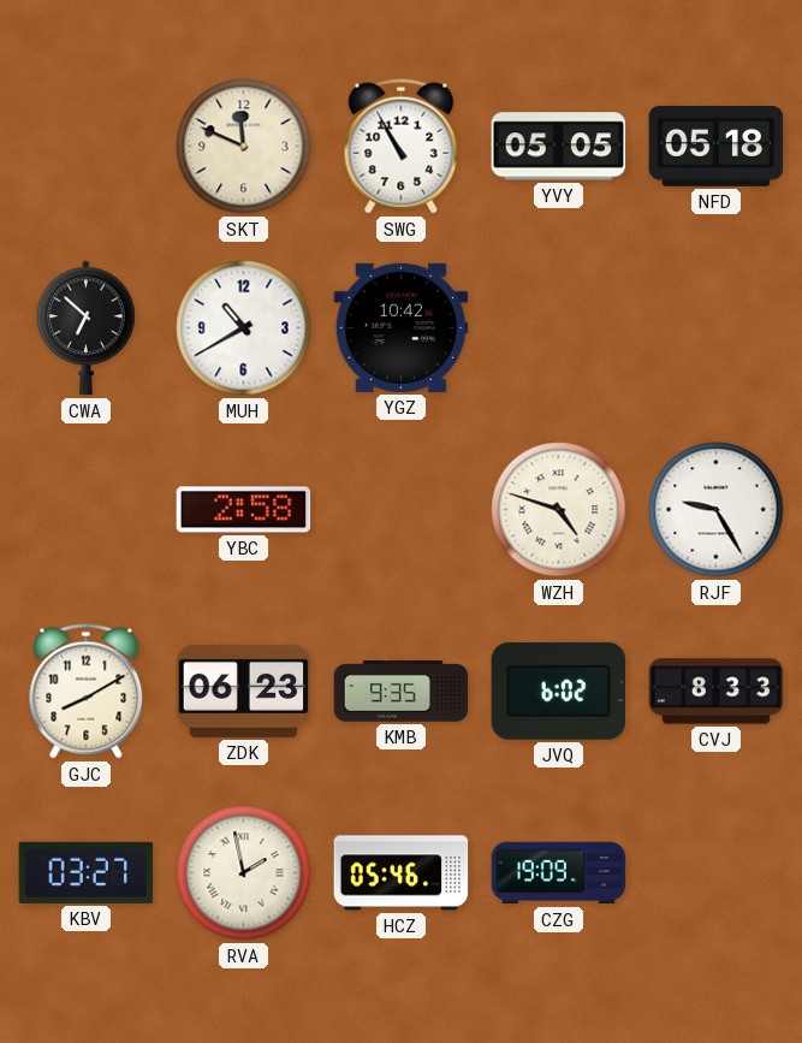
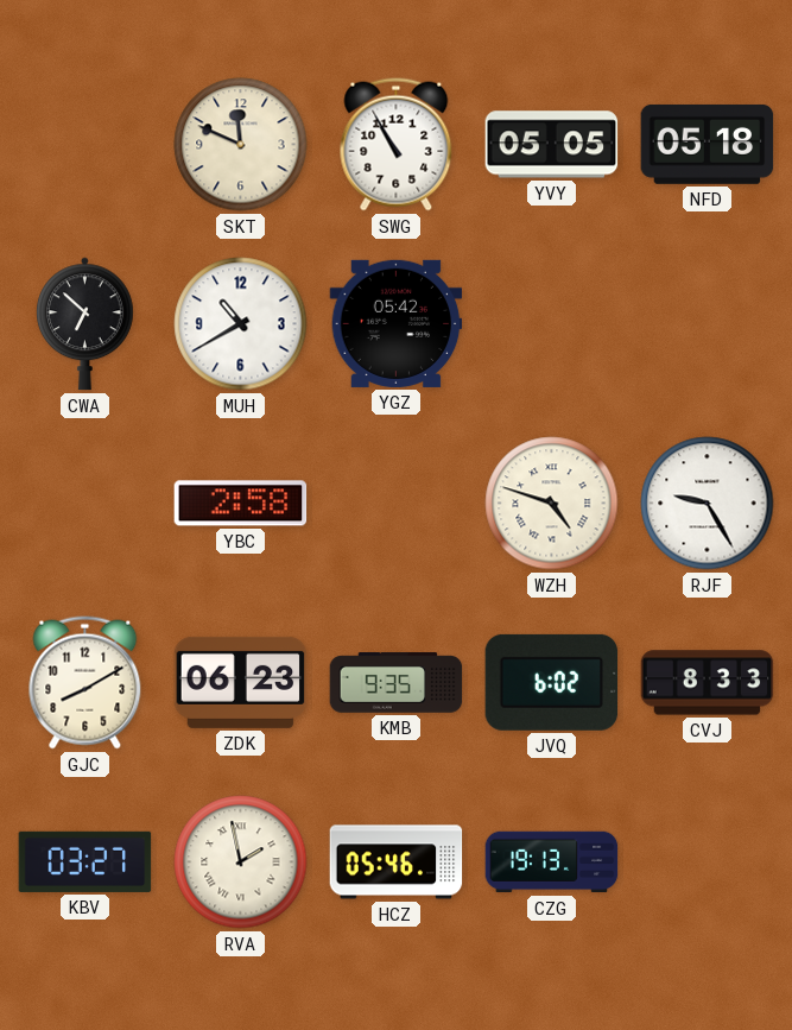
YGZ: 10:42 -> 05:42
CZG: 19:09 -> 19:13
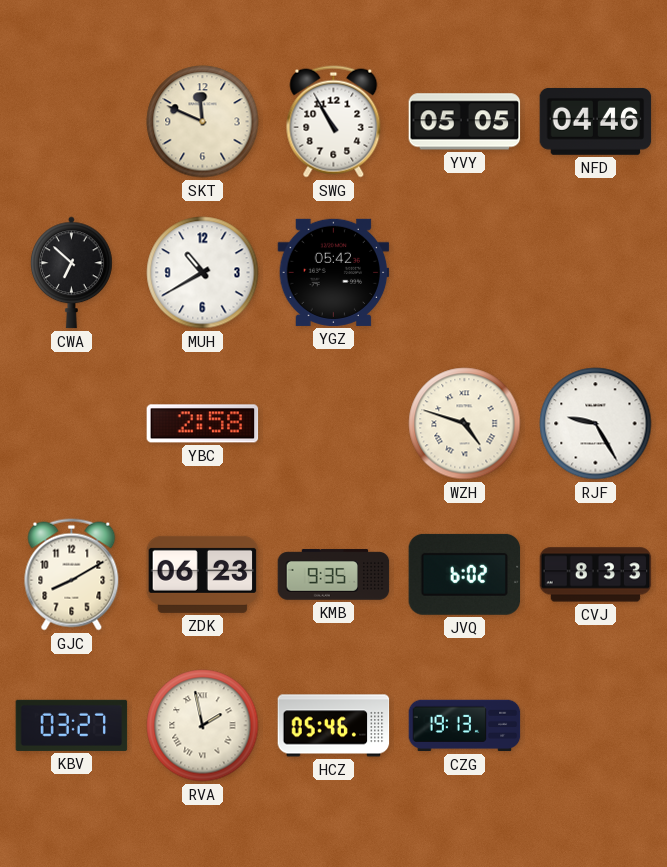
NFD: 05:18 -> 04:46
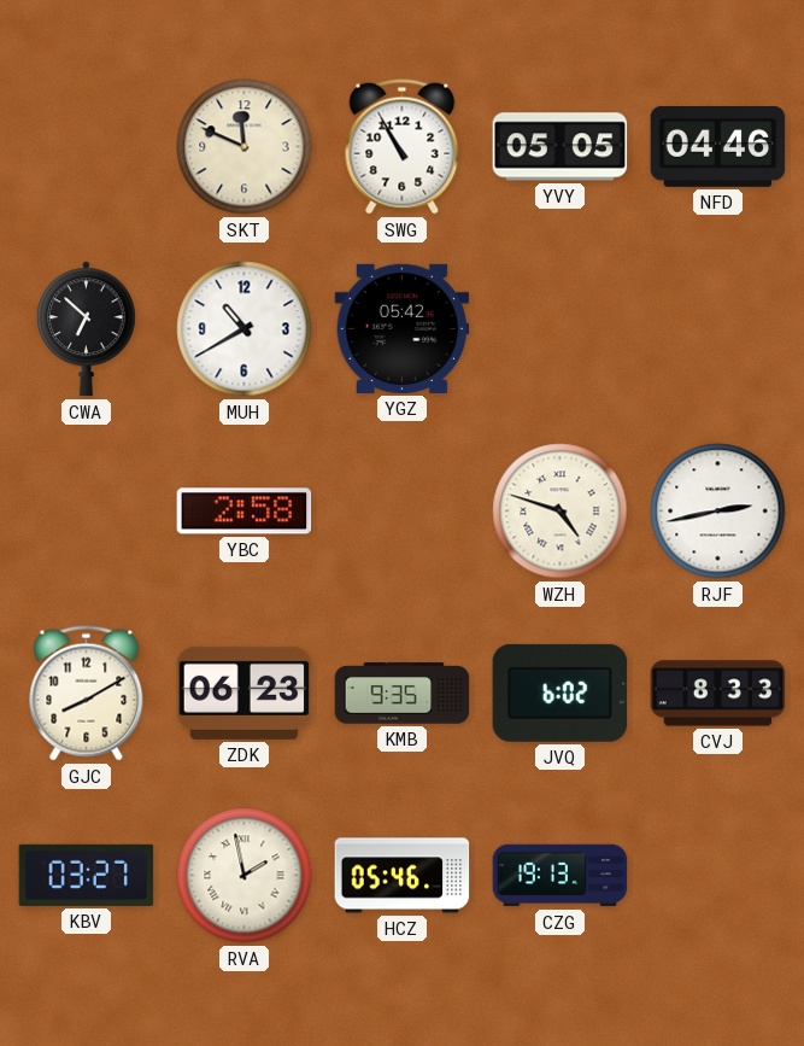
RJF: 9:25 -> 2:43
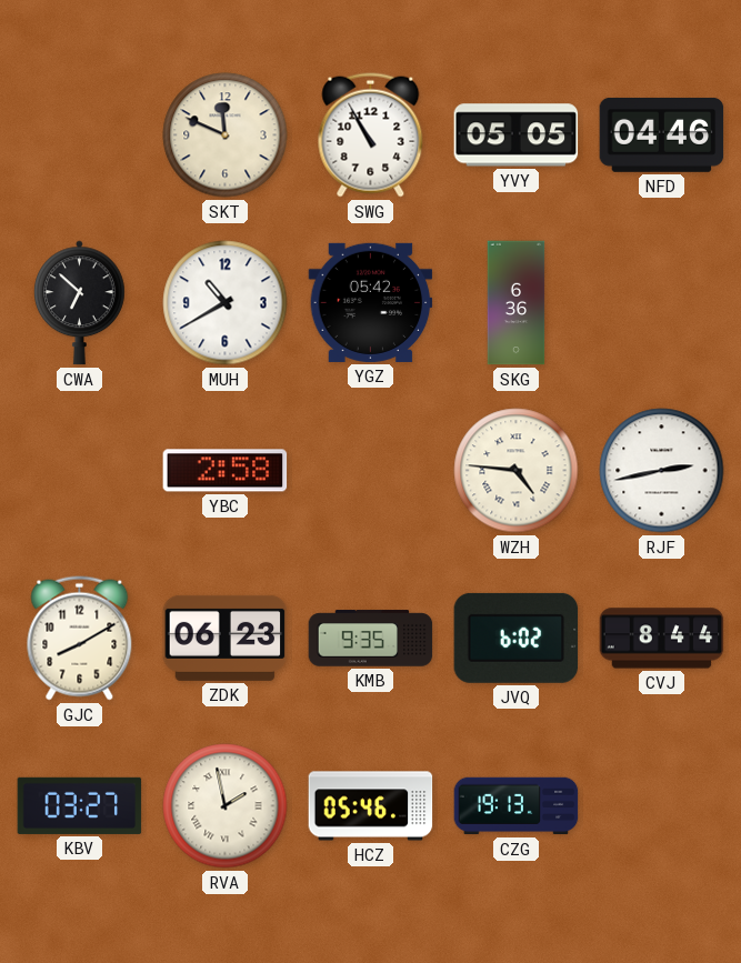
SKG: none -> 6:36
WZH: 4:48 -> 4:46
CVJ: 8:33 -> 8:44
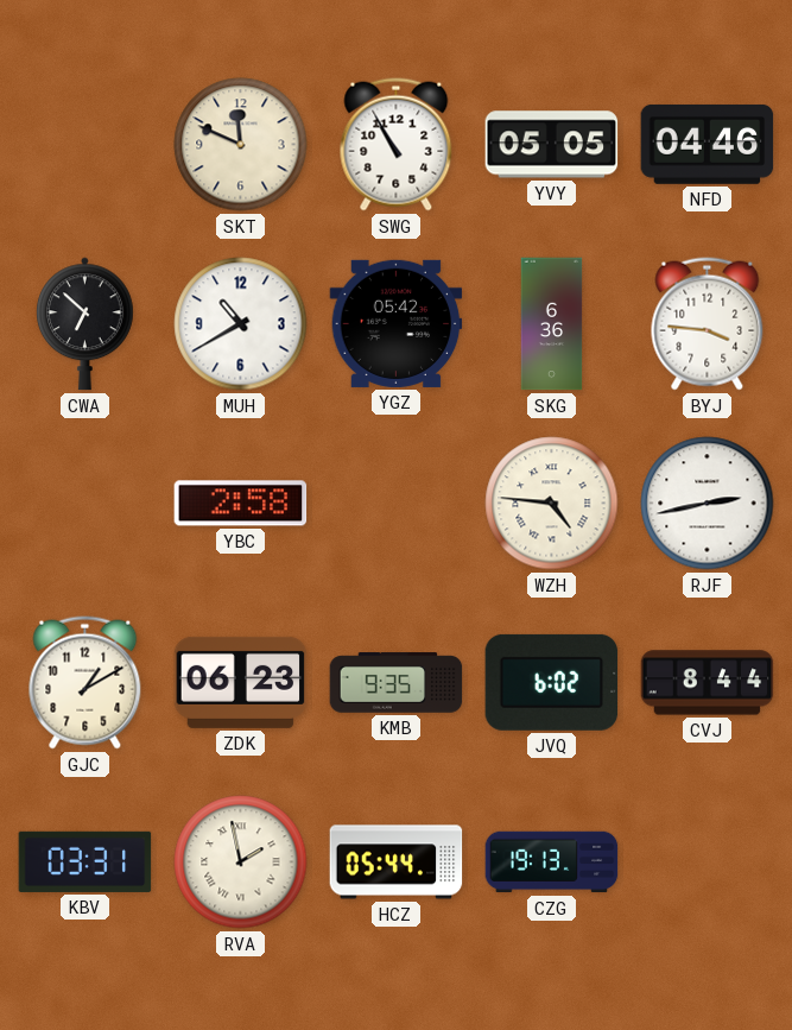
BYJ: none -> 3:46
GJC: 8:10 -> 1:10
KBV: 03:27 -> 03:31
HCZ: 05:46 -> 05:44
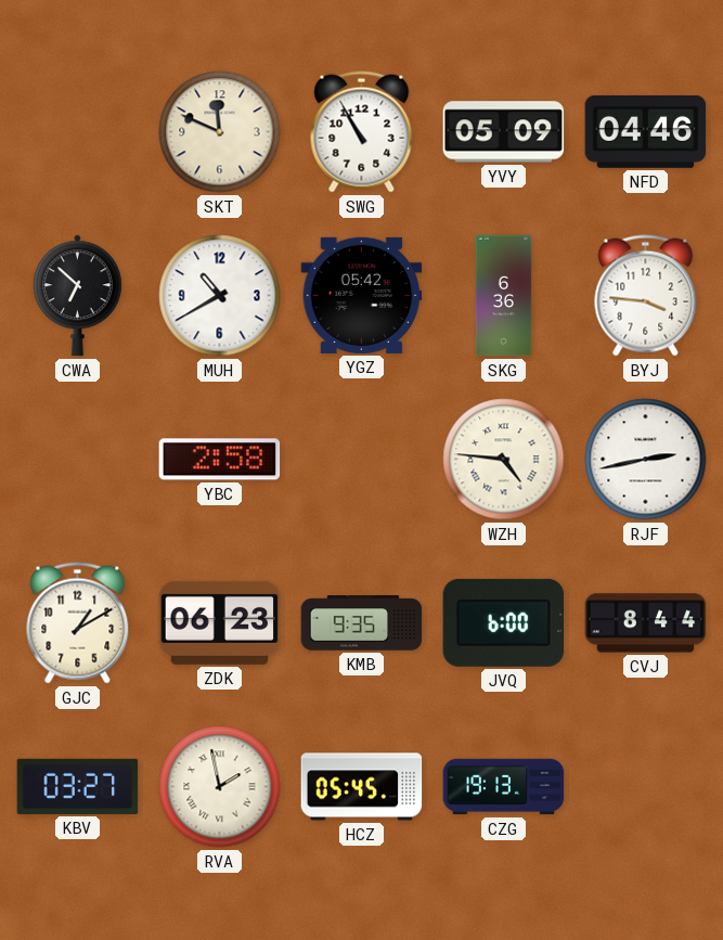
YVY: 05:05 -> 05:09
JVQ: 6:02 -> 6:00
KBV: 03:31 -> 03:27
HCZ: 05:44 -> 05:45
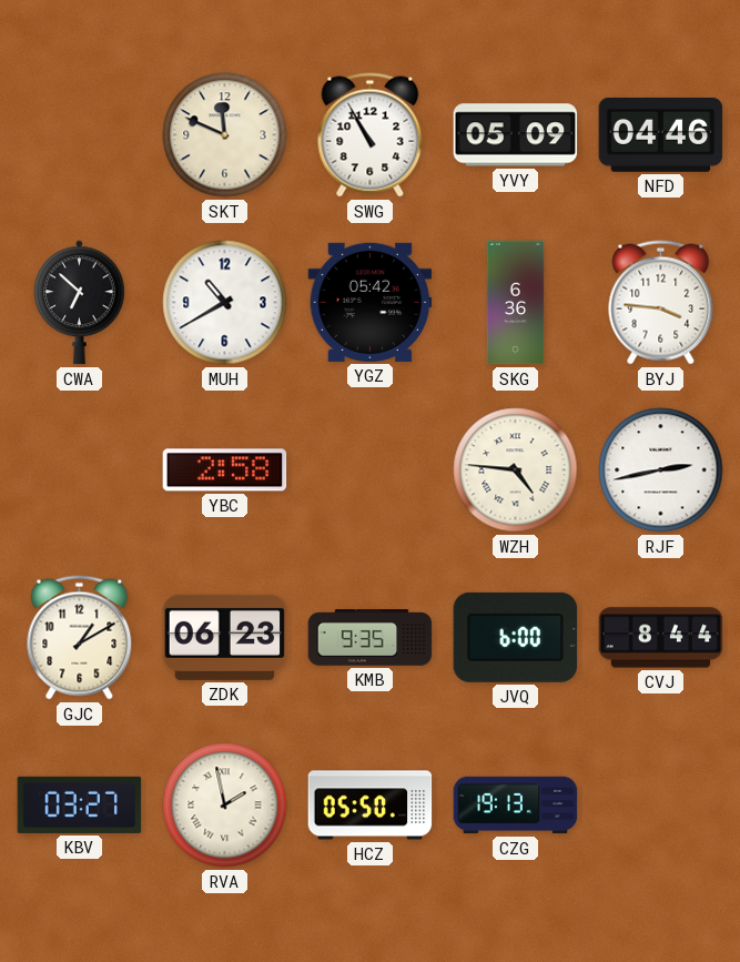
HCZ: 05:45 -> 05:50
